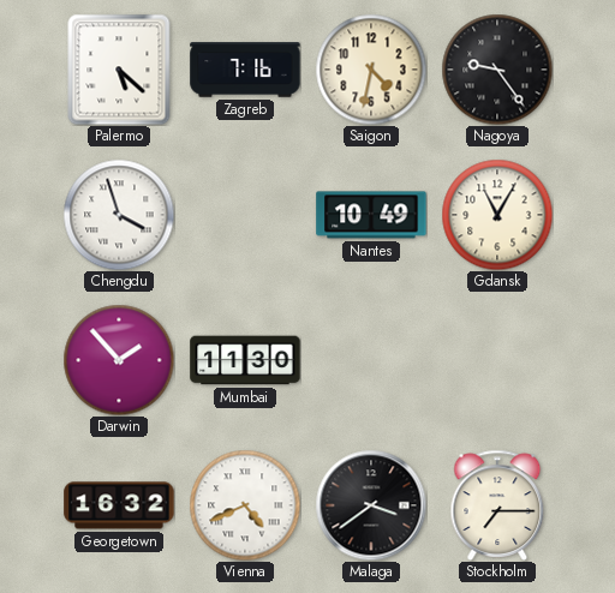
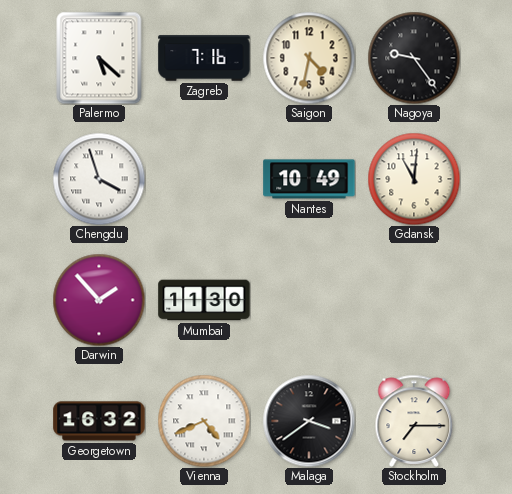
Gdansk: 11:05 -> 11:01
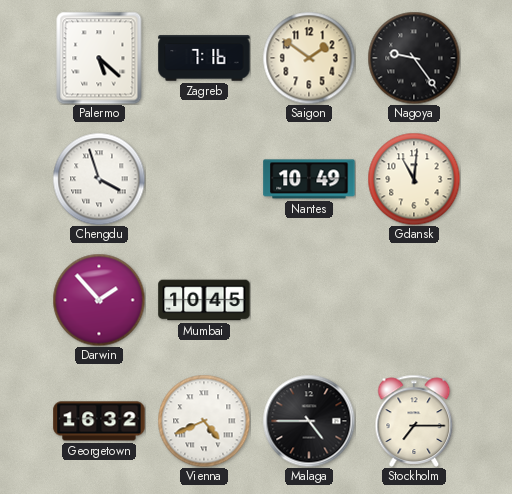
Saigon: 4:32 -> 1:51
Mumbai: 11:30 -> 10:45
Malaga: 3:39 -> 4:45
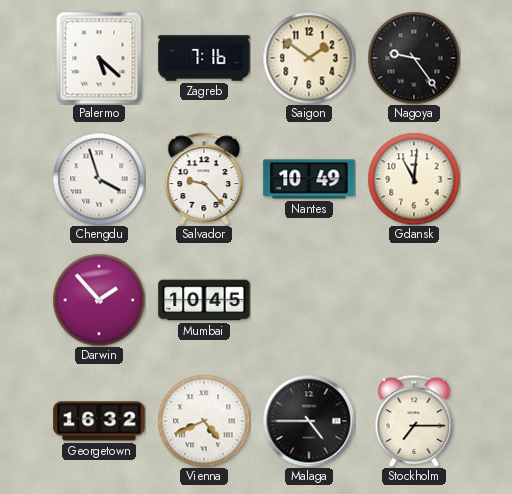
Salvador: none -> 9:23
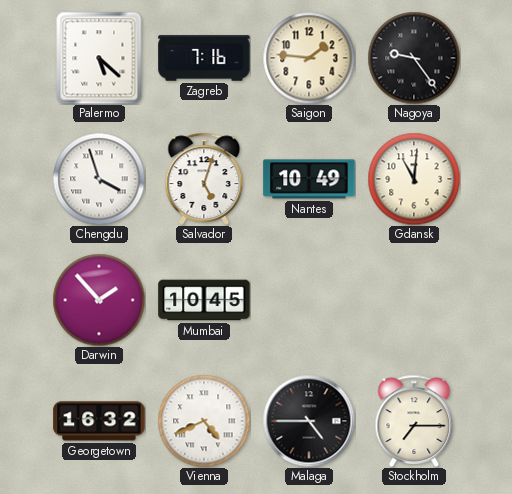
Saigon: 1:51 -> 1:46
Salvador: 9:23 -> 5:03
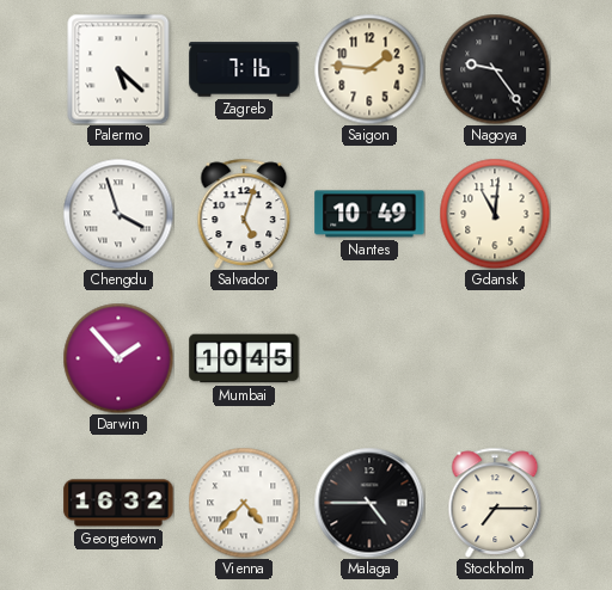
Vienna: 4:41 -> 4:37
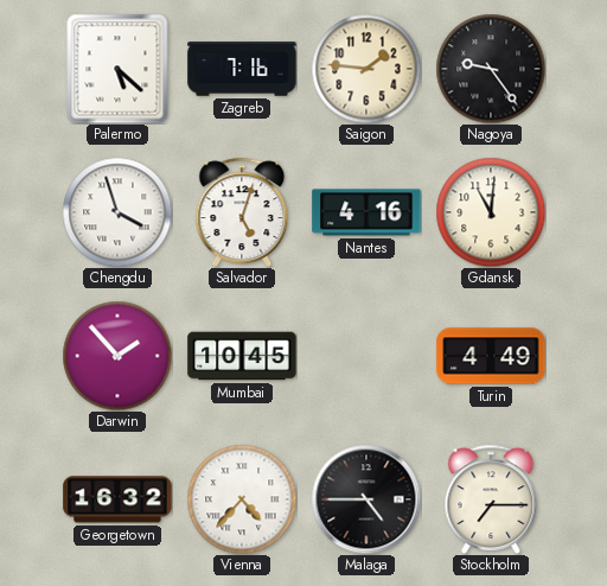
Nantes: 10:49 -> 4:16
Turin: none -> 4:49
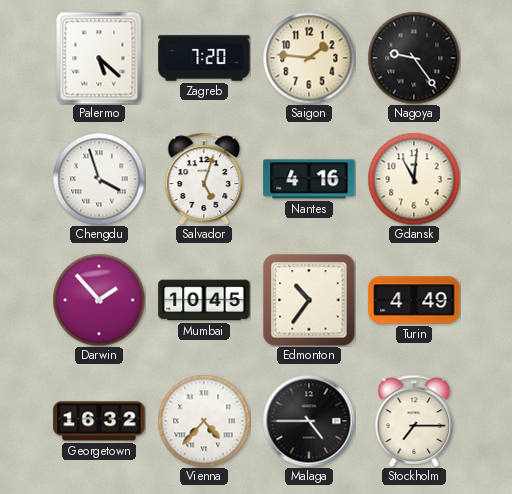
Zagreb: 7:16 -> 7:20
Edmonton: none -> 10:36
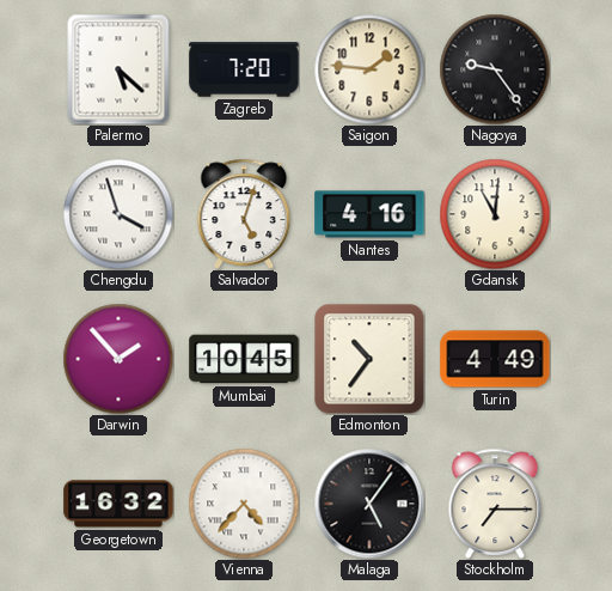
Malaga: 4:45 -> 5:06
